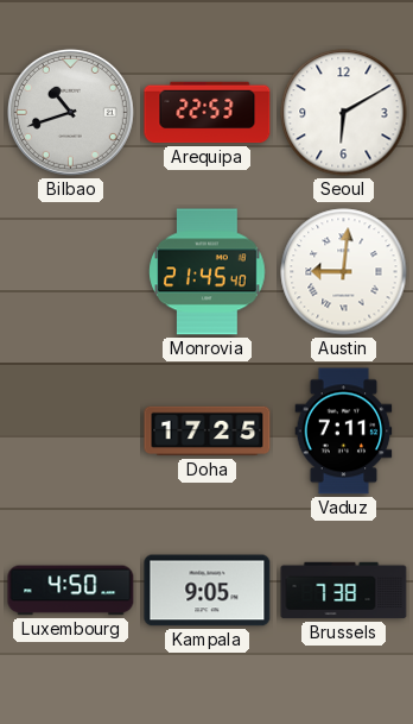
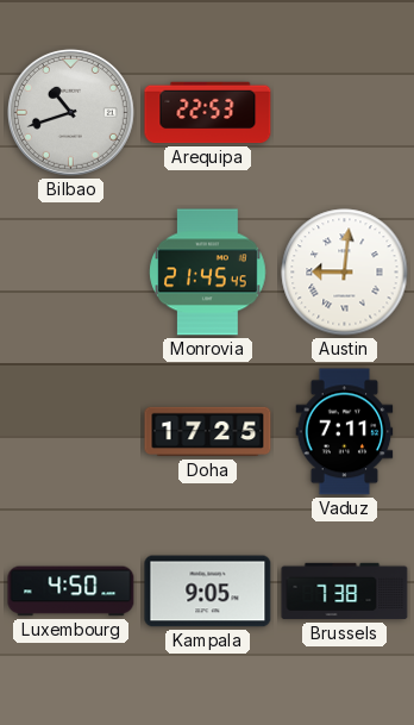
Seoul: 6:10 -> none
Monrovia: 21:45:40 -> 21:45:45
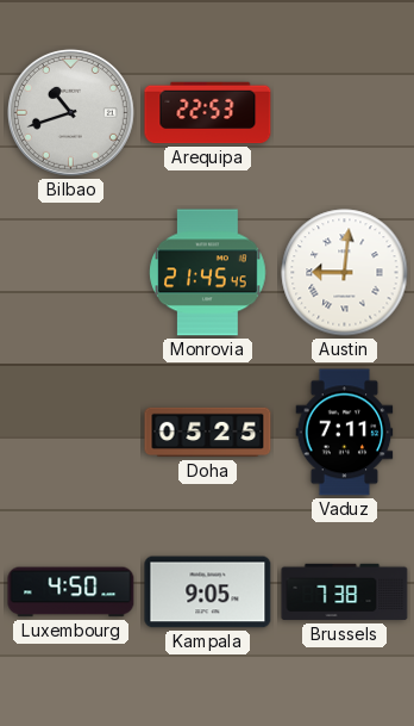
Doha: 17:25 -> 05:25
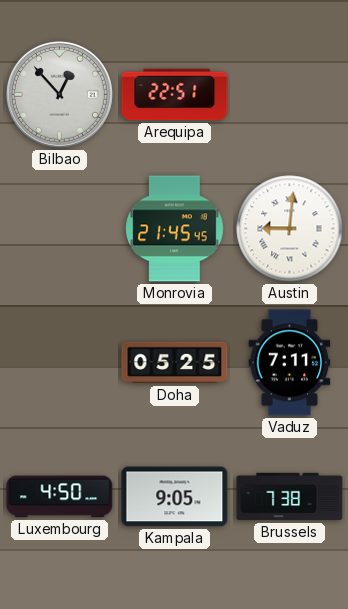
Bilbao: 10:42 -> 12:53
Arequipa: 22:53 -> 22:51
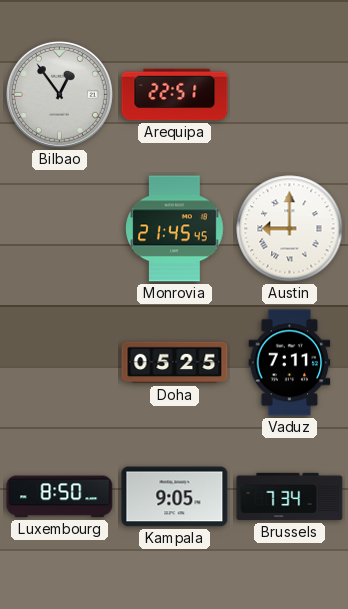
Bilbao: 12:53 -> 12:54
Austin: 9:01 -> 9:00
Luxembourg: 4:50 -> 8:50
Brussels: 7:38 -> 7:34
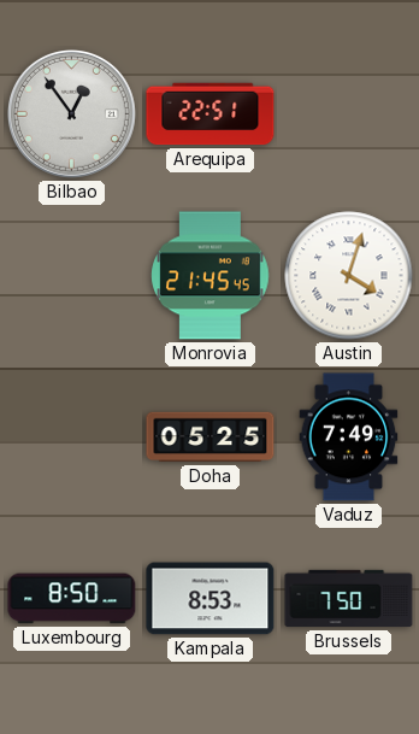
Austin: 9:00 -> 4:03
Vaduz: 7:11 -> 7:49
Kampala: 9:05 -> 8:53
Brussels: 7:34 -> 7:50
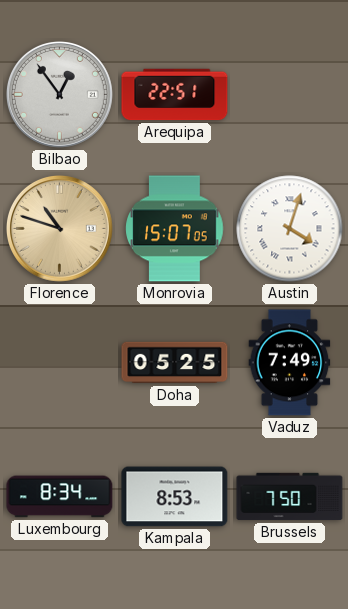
Florence: none -> 10:48
Monrovia: 21:45 -> 15:07
Luxembourg: 8:50 -> 8:34
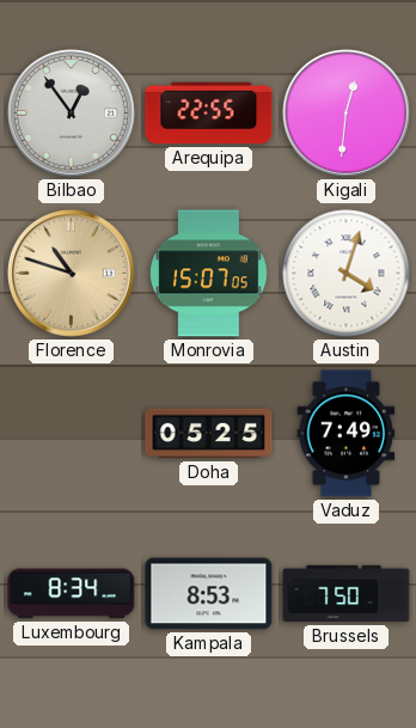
Arequipa: 22:51 -> 22:55
Kigali: none -> 12:31
